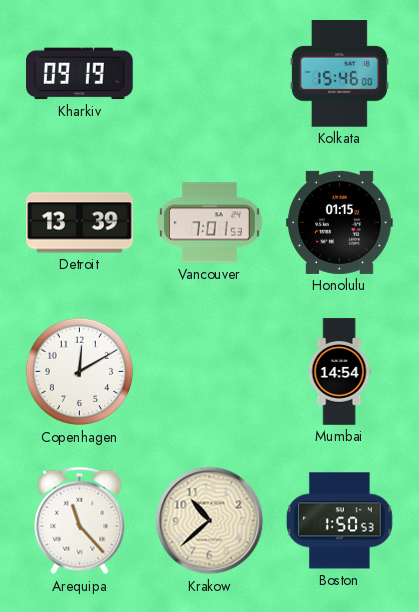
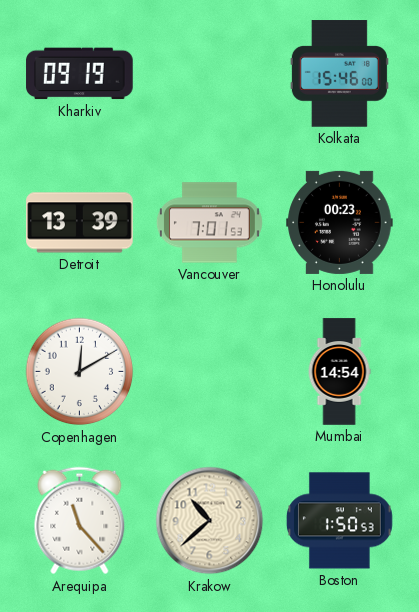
Honolulu: 01:15 -> 00:23
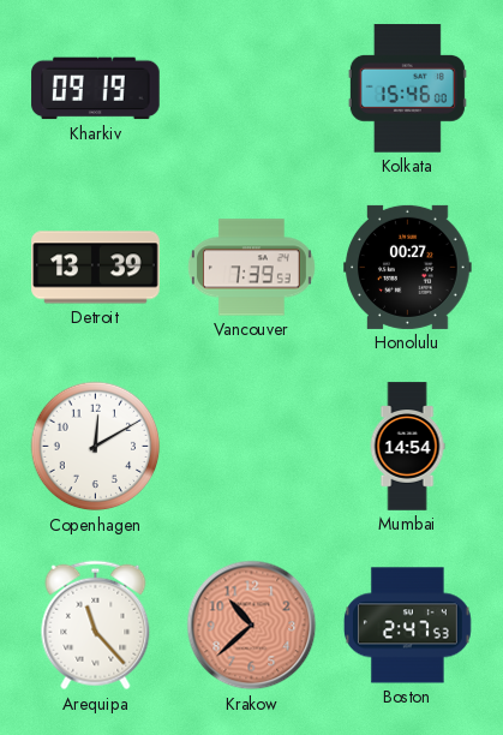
Vancouver: 7:01 -> 7:39
Honolulu: 00:23 -> 00:27
Krakow dial: cream -> salmon
Boston: 1:50 -> 2:47
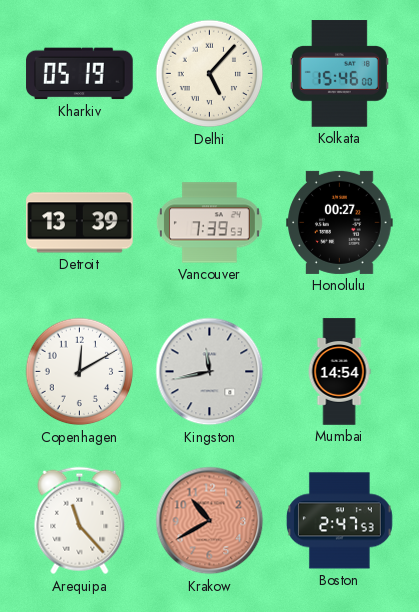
Kharkiv: 09:19 -> 05:19
Delhi: none -> 5:07
Kingston: none -> 11:43
Krakow: 10:38 -> 10:40
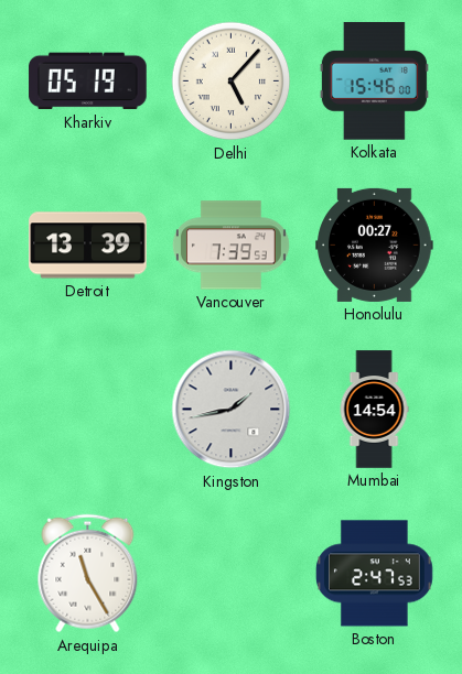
Copenhagen: 12:10 -> none
Kingston: 11:43 -> 1:43
Arequipa: 11:23 -> 11:25
Krakow: 10:40 -> none
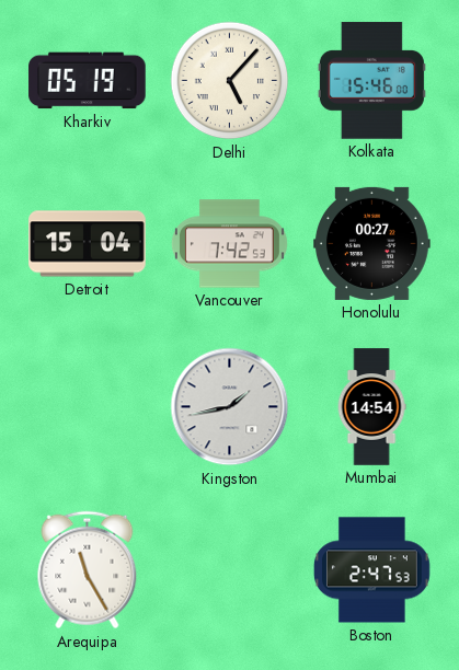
Detroit: 13:39 -> 15:04
Vancouver: 7:39 -> 7:42
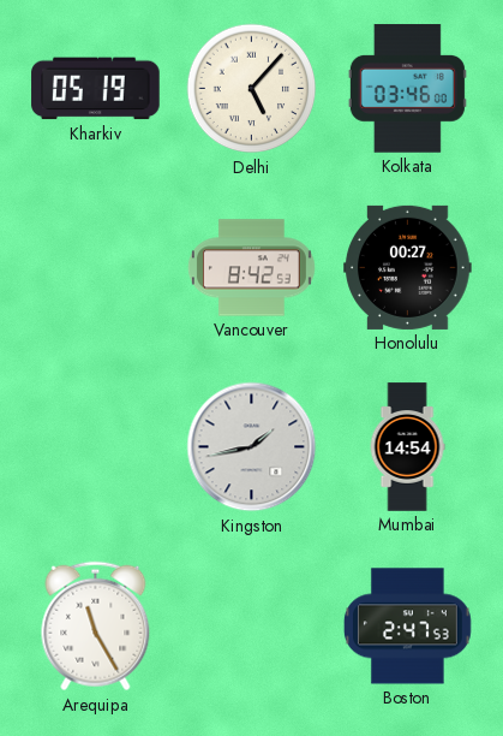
Kolkata: 15:46 -> 03:46
Detroit: 15:04 -> none
Vancouver: 7:42 -> 8:42
